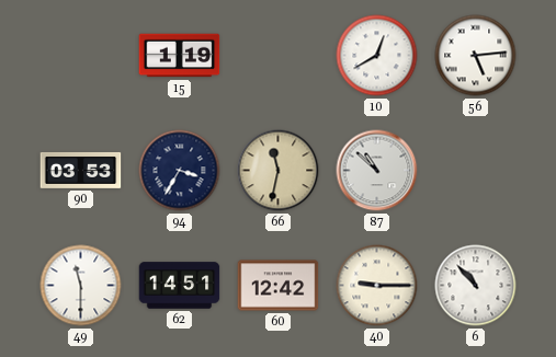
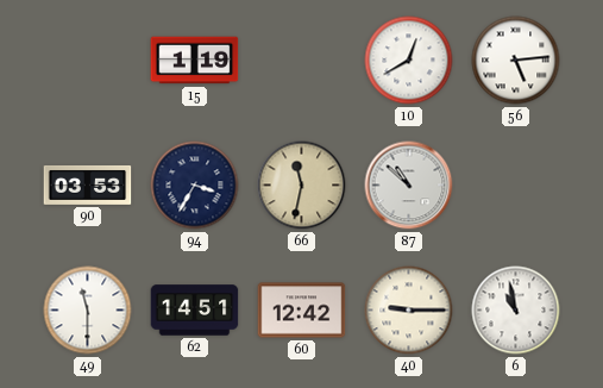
6: 10:53 -> 10:58
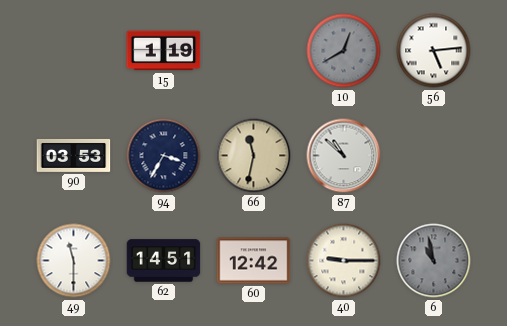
10 dial: white -> grey
6 dial: white -> grey
